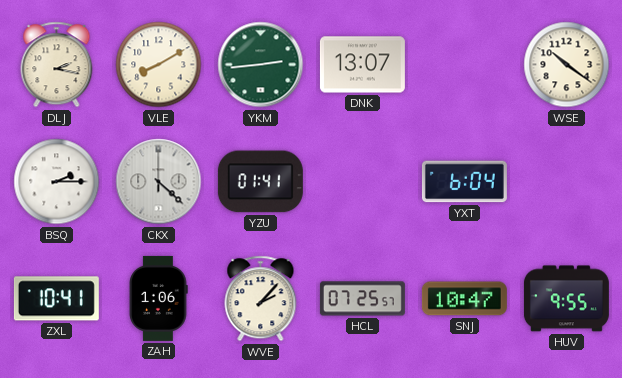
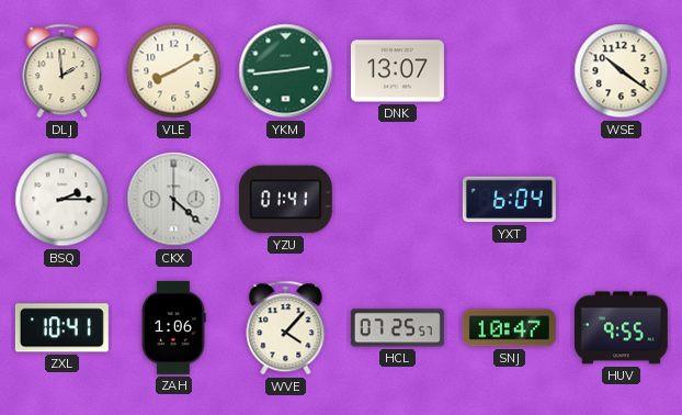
DLJ: 2:17 -> 1:59
WVE: 2:07 -> 4:07
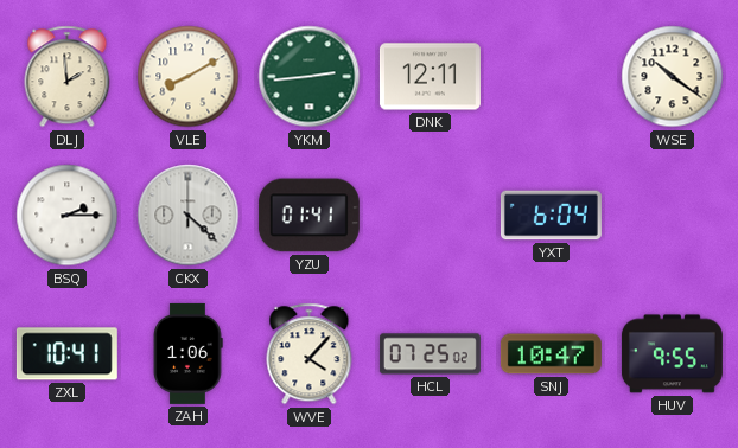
DNK: 13:07 -> 12:11
HCL: 07:25:57 -> 07:25:02
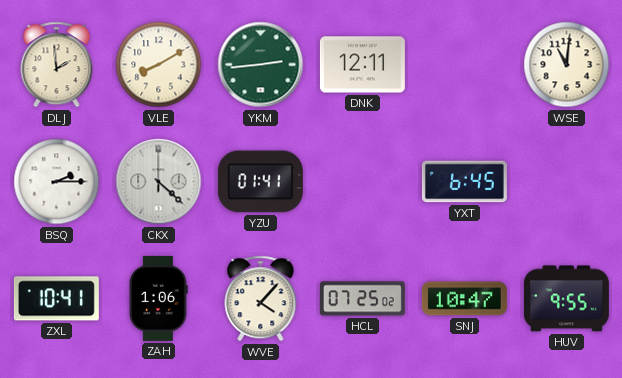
WSE: 10:21 -> 11:01
YXT: 6:04 -> 6:45
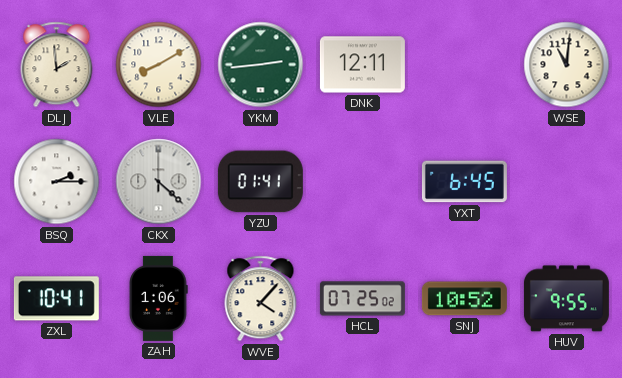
SNJ: 10:47 -> 10:52
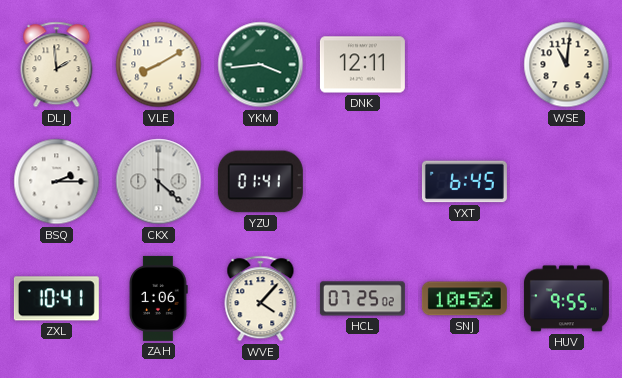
YKM: 2:44 -> 3:44
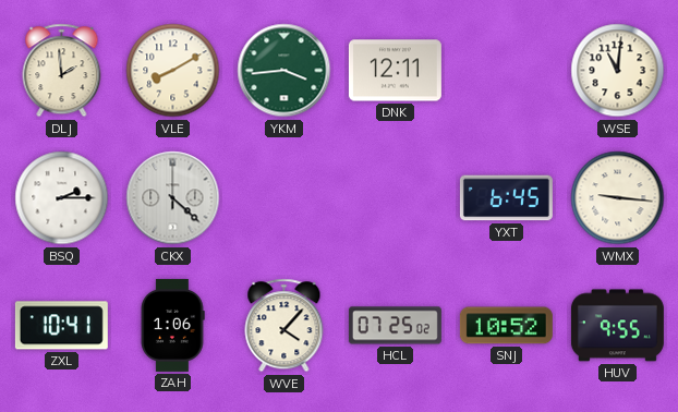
YZU: 01:41 -> none
WMX: none -> 9:16
